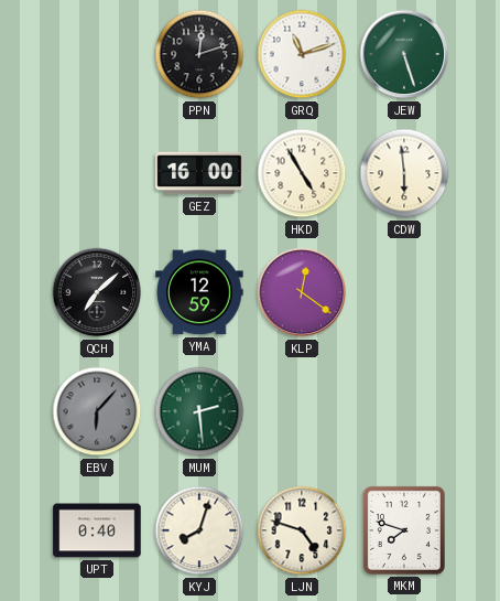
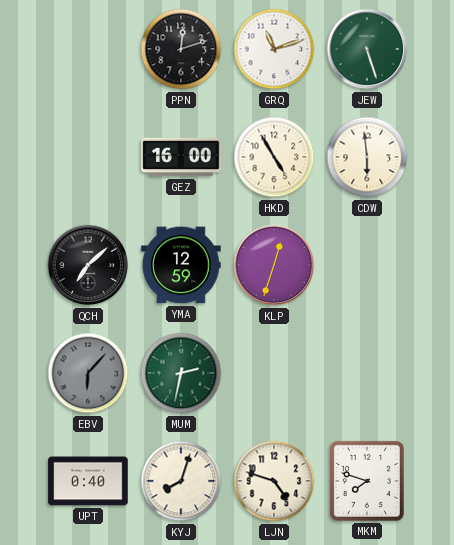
KLP: 12:21 -> 12:33
MUM: 2:29 -> 2:32
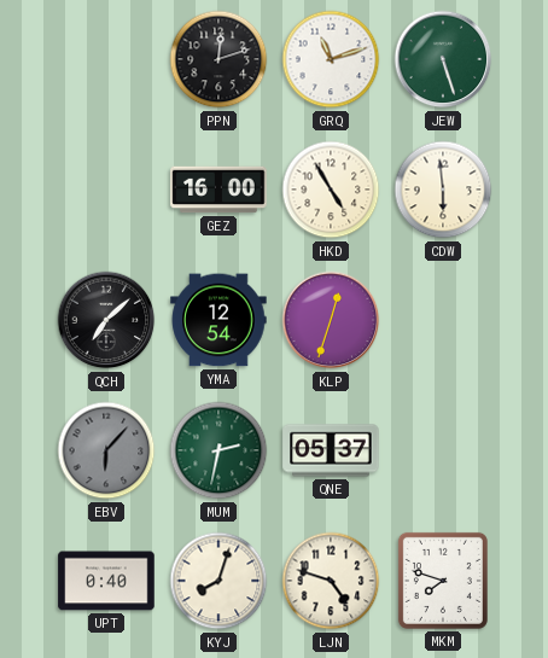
YMA: 12:59 -> 12:54
QNE: none -> 05:37
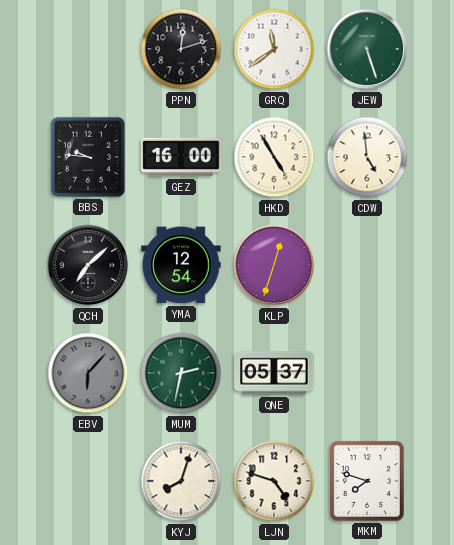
GRQ: 11:12 -> 11:39
BBS: none -> 9:46
CDW: 5:59 -> 4:59
UPT: 0:40 -> none
